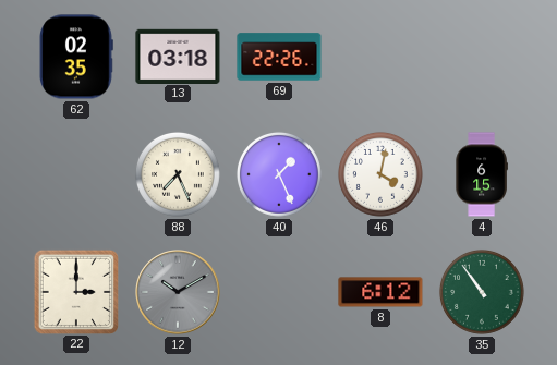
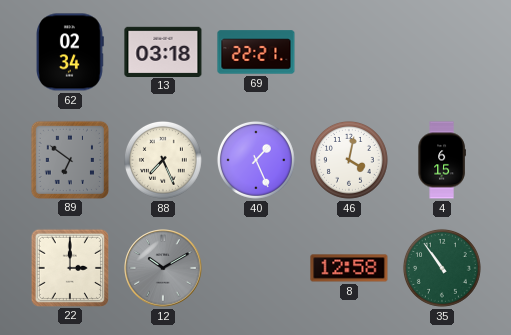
62: 02:35 -> 02:34
69: 22:26 -> 22:21
89: none -> 6:51
8: 6:12 -> 12:58
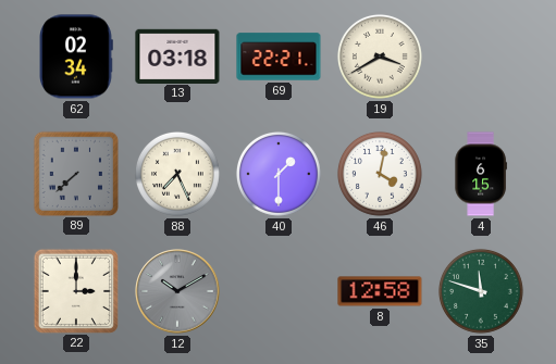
19: none -> 3:40
89: 6:51 -> 7:38
40: 1:26 -> 1:30
35: 10:54 -> 11:48
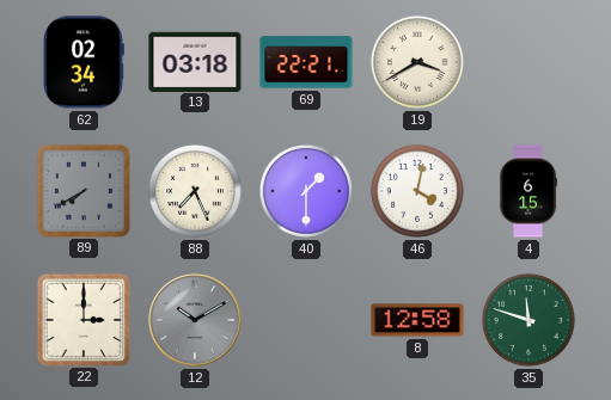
89: 7:38 -> 7:40
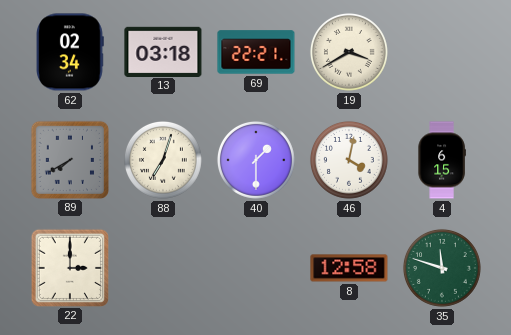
88: 7:26 -> 7:03
12: 10:10 -> none
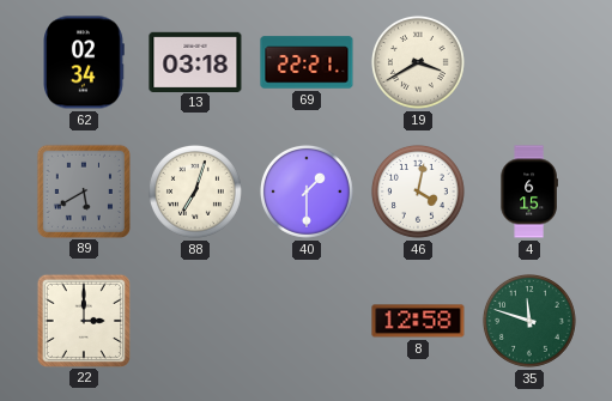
89: 7:40 -> 5:40
